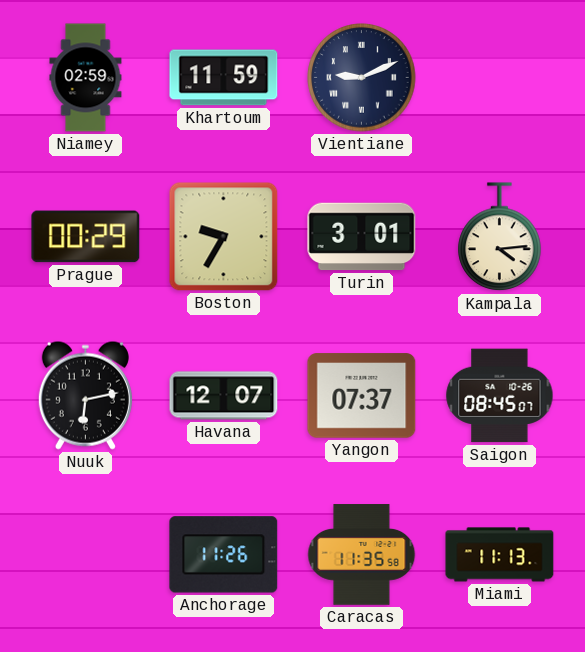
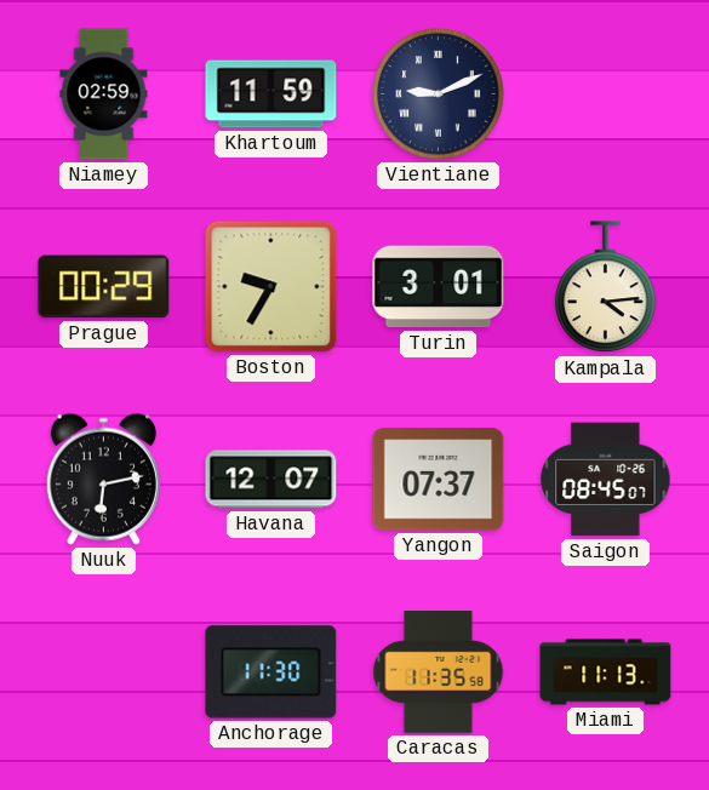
Anchorage: 11:26 -> 11:30
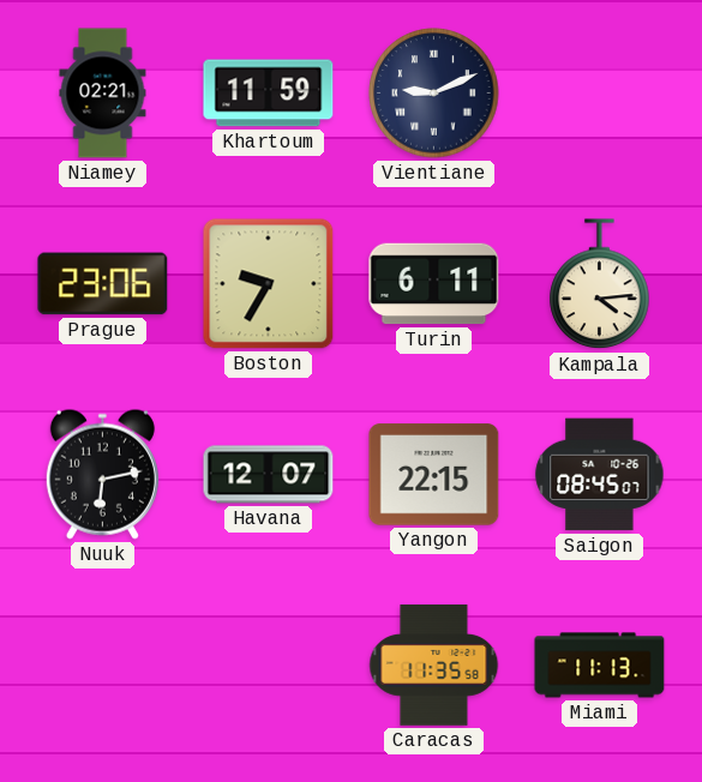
Niamey: 02:59 -> 02:21
Prague: 00:29 -> 23:06
Turin: 3:01 -> 6:11
Yangon: 07:37 -> 22:15
Anchorage: 11:30 -> none
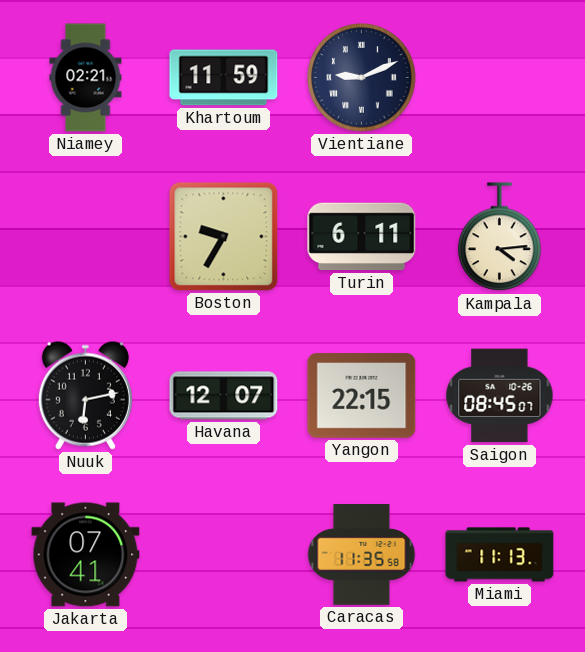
Prague: 23:06 -> none
Jakarta: none -> 07:41
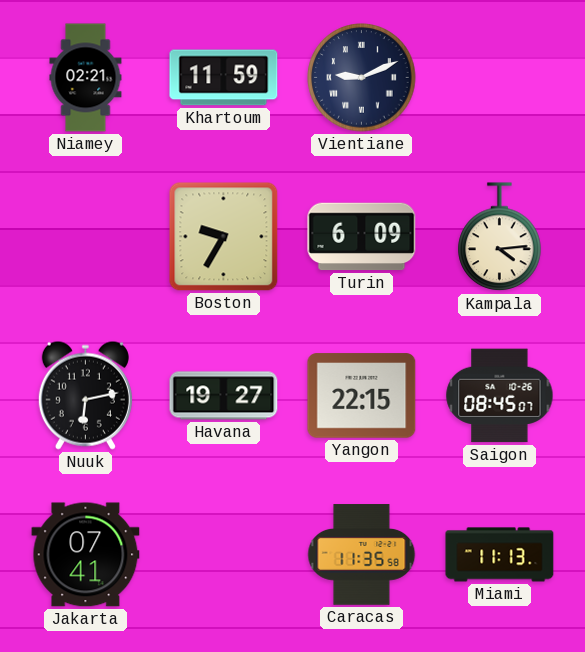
Turin: 6:11 -> 6:09
Havana: 12:07 -> 19:27
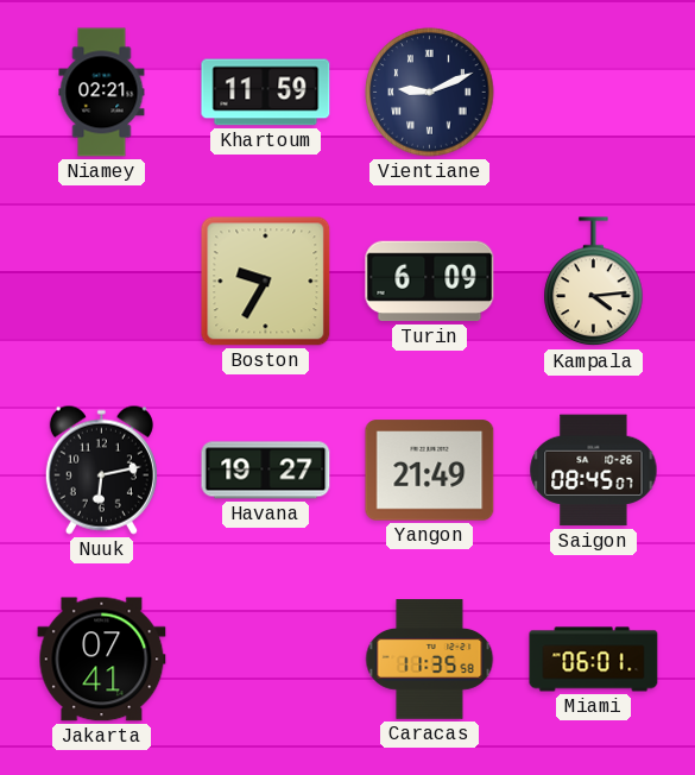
Yangon: 22:15 -> 21:49
Miami: 11:13 -> 06:01
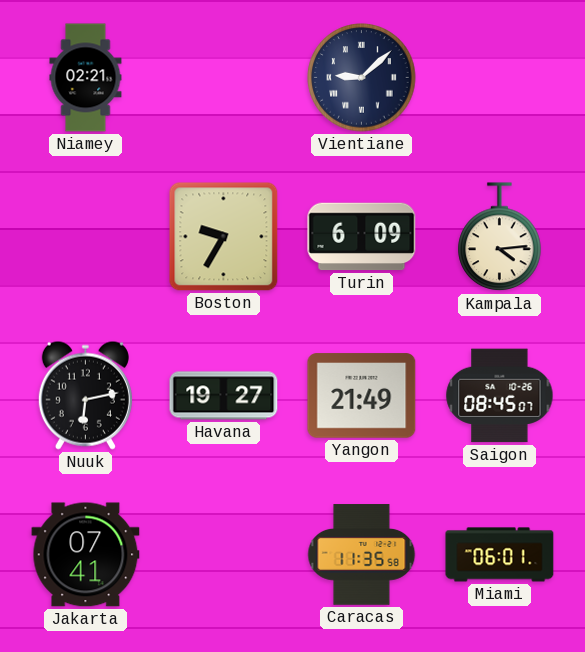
Khartoum: 11:59 -> none
Vientiane: 9:11 -> 9:08
